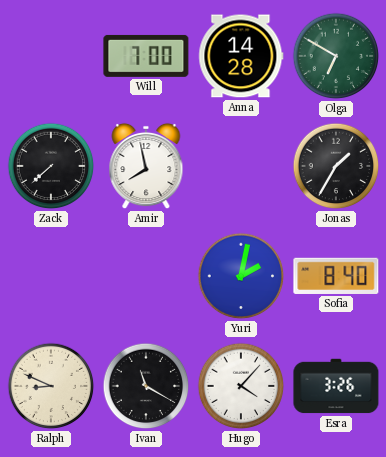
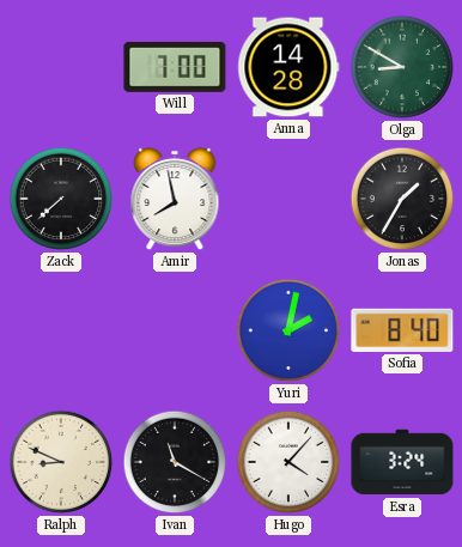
Olga: 6:50 -> 8:50
Esra: 3:26 -> 3:24
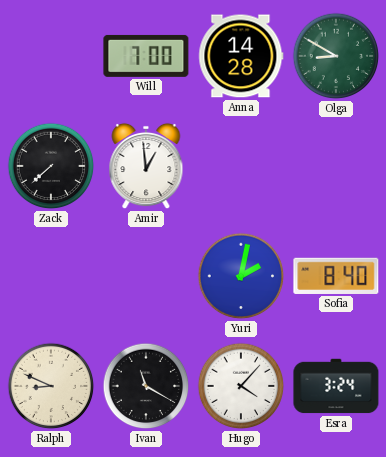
Amir: 7:58 -> 12:59
Jonas: 1:35 -> none
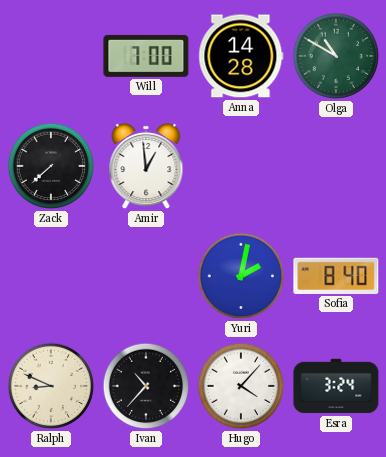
Olga: 8:50 -> 10:50
Ivan: 11:20 -> 10:37
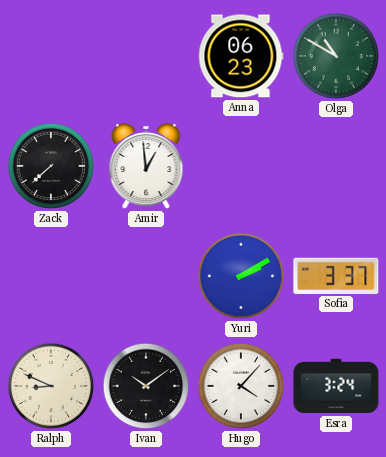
Will: 7:00 -> none
Anna: 14:28 -> 06:23
Yuri: 2:02 -> 2:10
Sofia: 8:40 -> 3:37
Ivan: 10:37 -> 10:09
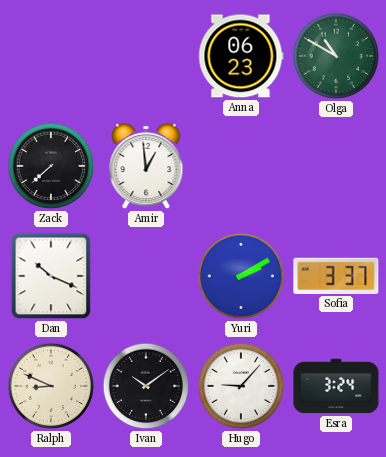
Dan: none -> 10:19
Hugo: 4:07 -> 9:07
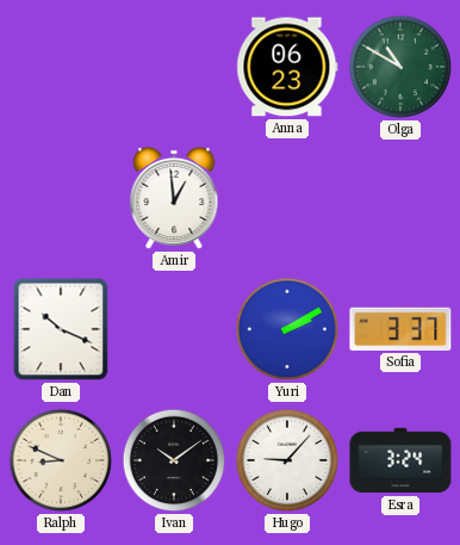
Zack: 7:38 -> none
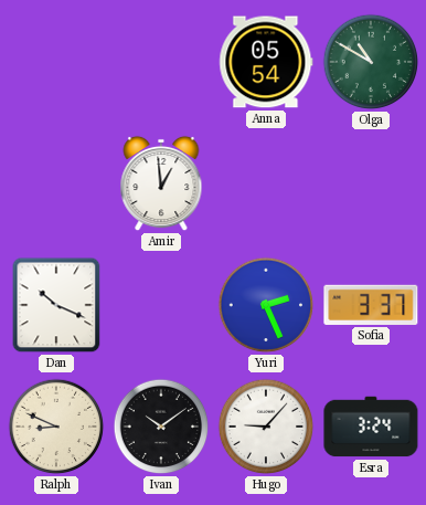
Anna: 06:23 -> 05:54
Yuri: 2:10 -> 2:26
